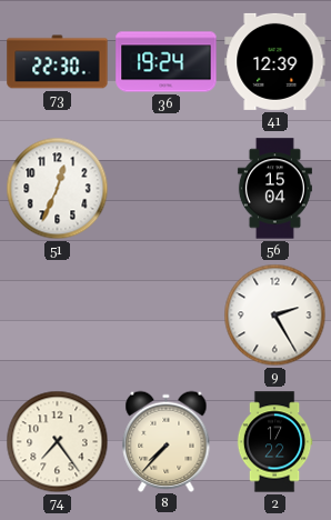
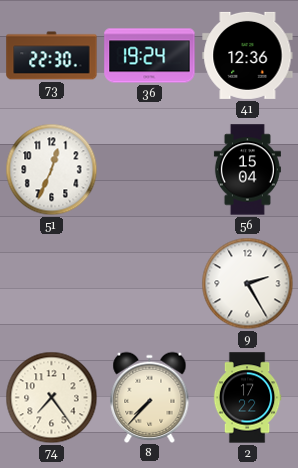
41: 12:39 -> 12:36
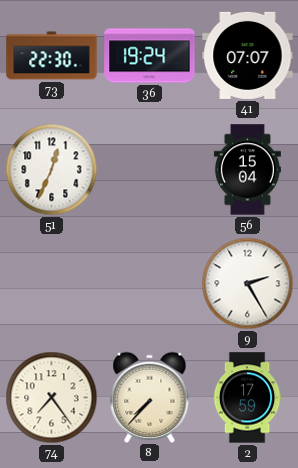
41: 12:36 -> 07:07
2: 17:22 -> 17:59
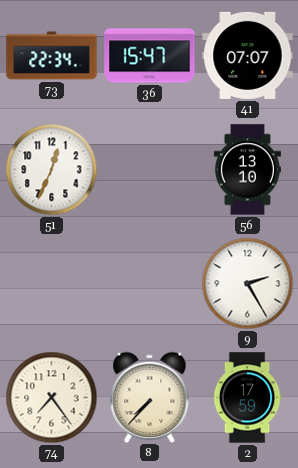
73: 22:30 -> 22:34
36: 19:24 -> 15:47
56: 15:04 -> 13:10
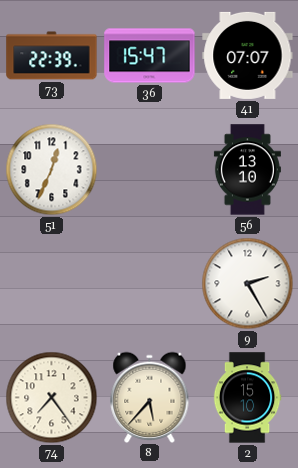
73: 22:34 -> 22:39
8: 7:37 -> 5:37
2: 17:59 -> 15:10
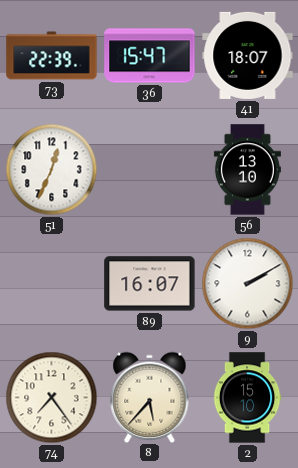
41: 07:07 -> 18:07
89: none -> 16:07
9: 2:25 -> 2:10
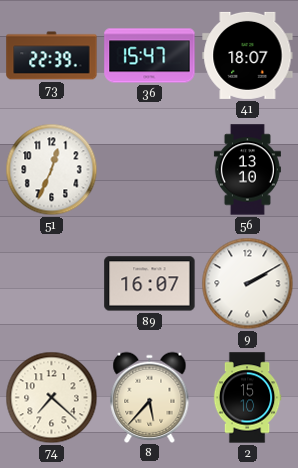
74: 7:24 -> 7:22
